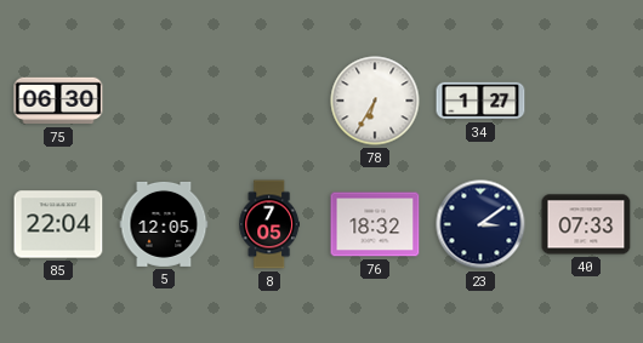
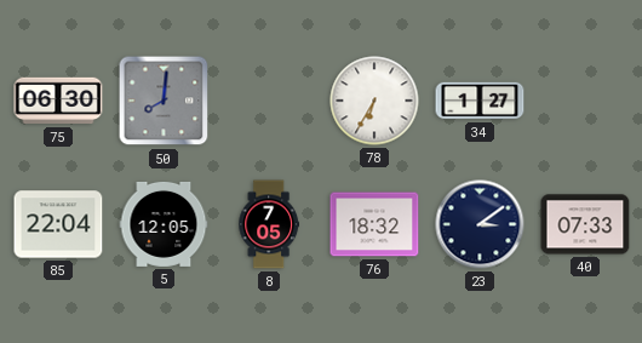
50: none -> 8:01
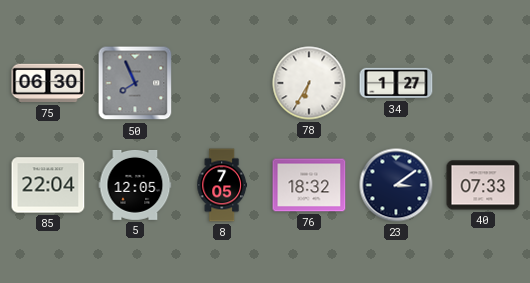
50: 8:01 -> 7:56
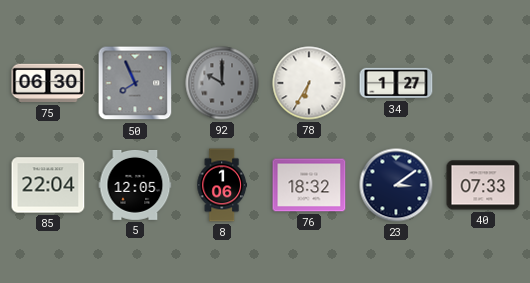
92: none -> 10:00
8: 7:05 -> 1:06
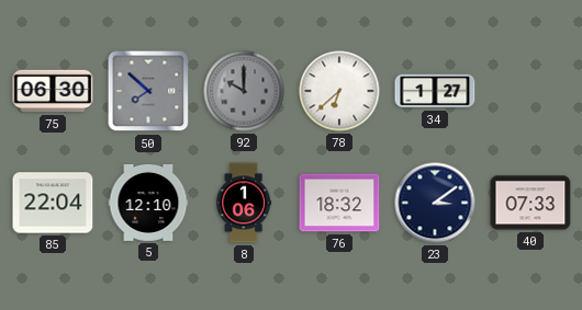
50: 7:56 -> 7:52
78: 6:35 -> 6:38
5: 12:05 -> 12:10
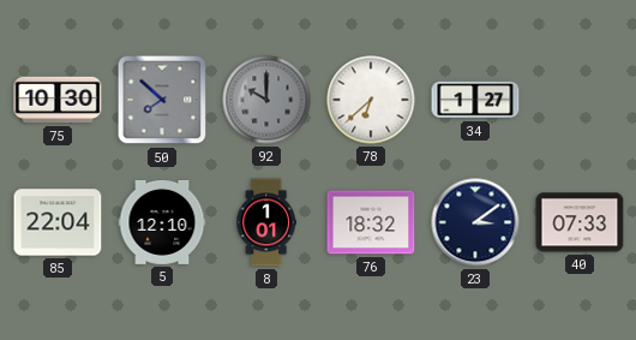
75: 06:30 -> 10:30
8: 1:06 -> 1:01
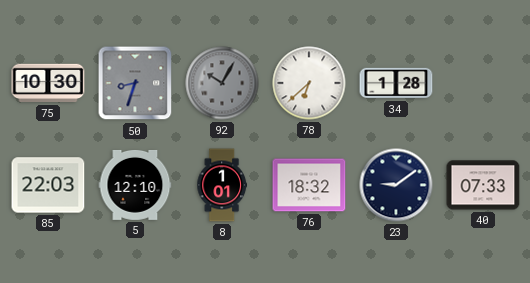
50: 7:52 -> 8:33
92: 10:00 -> 10:05
34: 1:27 -> 1:28
85: 22:04 -> 22:03
23: 3:09 -> 9:09
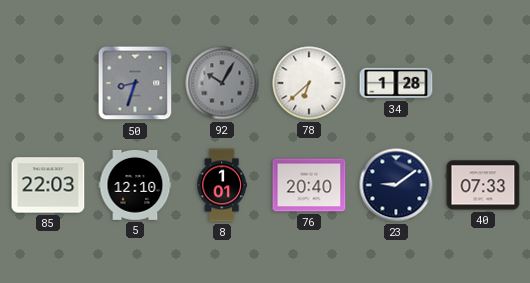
75: 10:30 -> none
76: 18:32 -> 20:40
